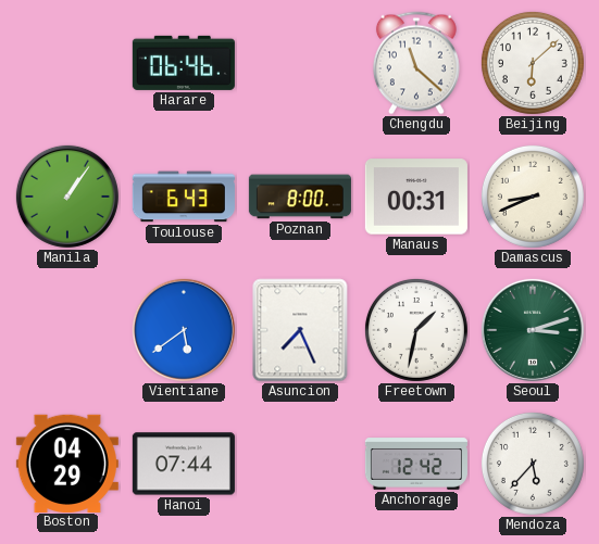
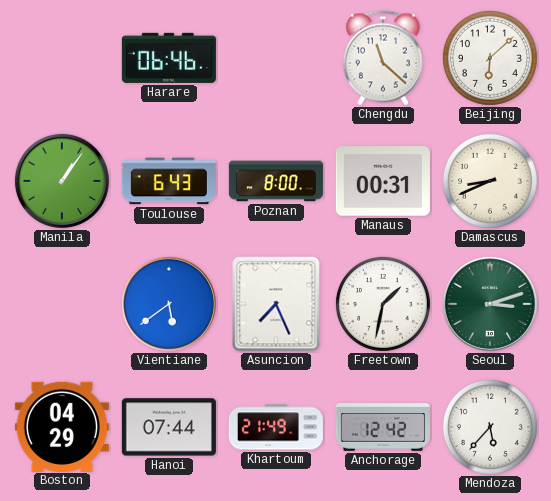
Khartoum: none -> 21:49
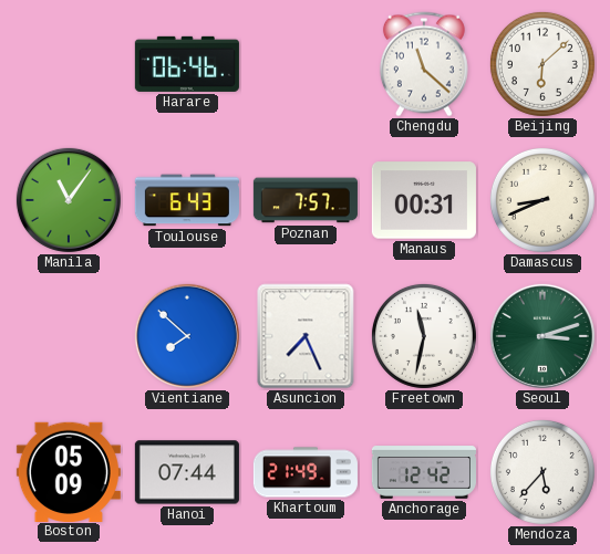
Manila: 1:06 -> 11:06
Poznan: 8:00 -> 7:57
Vientiane: 5:39 -> 7:52
Freetown: 1:32 -> 11:32
Boston: 04:29 -> 05:09
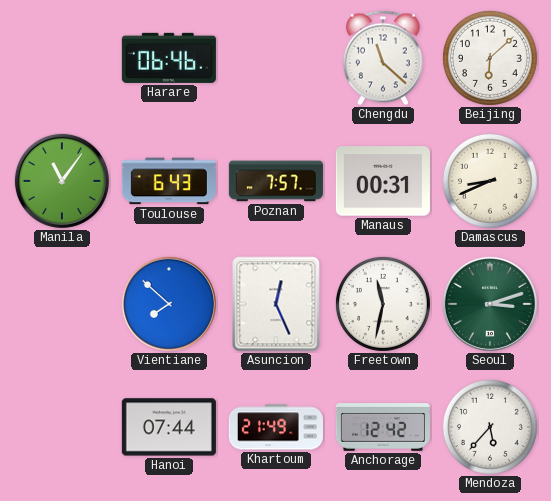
Asuncion: 7:26 -> 12:26
Boston: 05:09 -> none
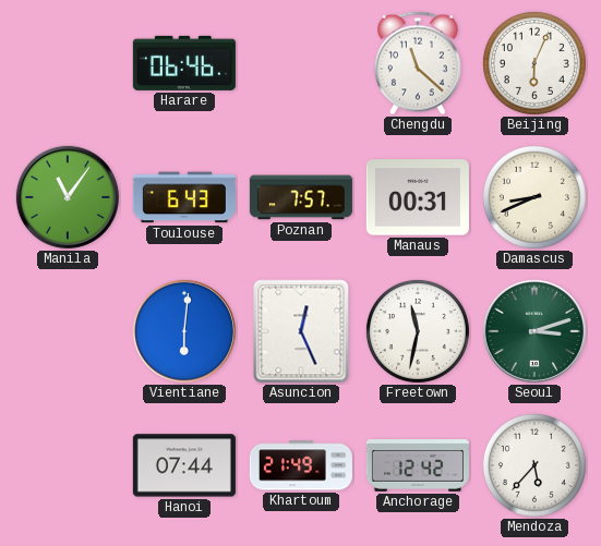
Beijing: 6:08 -> 6:04
Vientiane: 7:52 -> 6:01
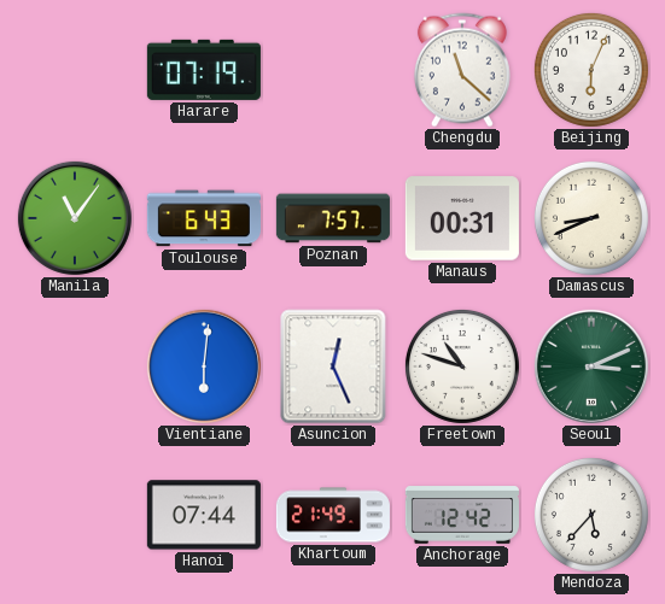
Harare: 06:46 -> 07:19
Freetown: 11:32 -> 10:48
Seoul: 3:12 -> 3:11
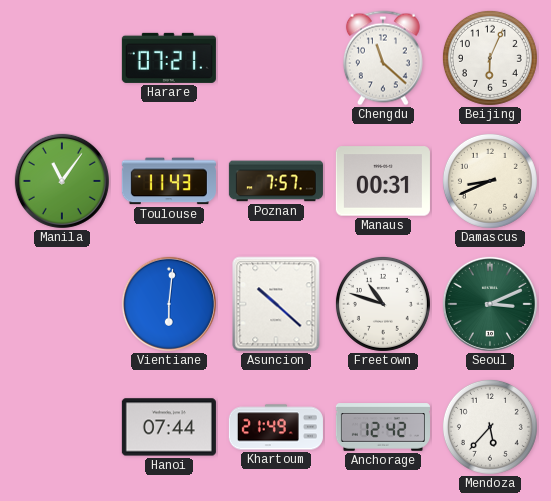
Harare: 07:19 -> 07:21
Toulouse: 6:43 -> 11:43
Asuncion: 12:26 -> 10:22
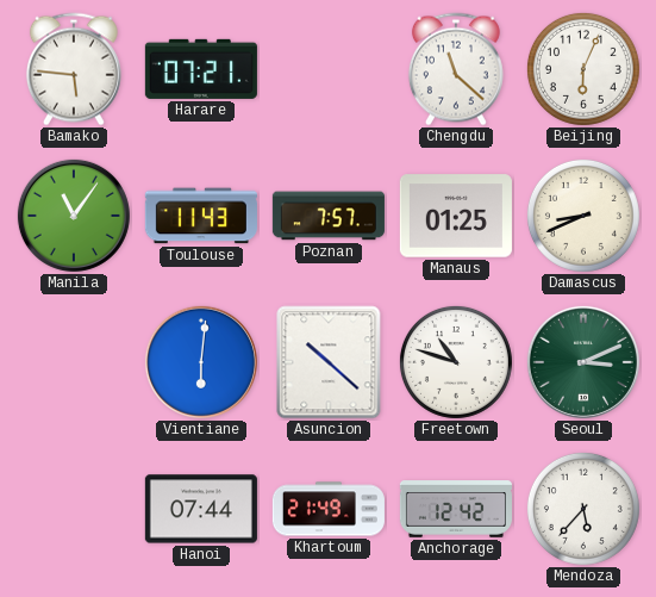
Bamako: none -> 5:46
Manaus: 00:31 -> 01:25
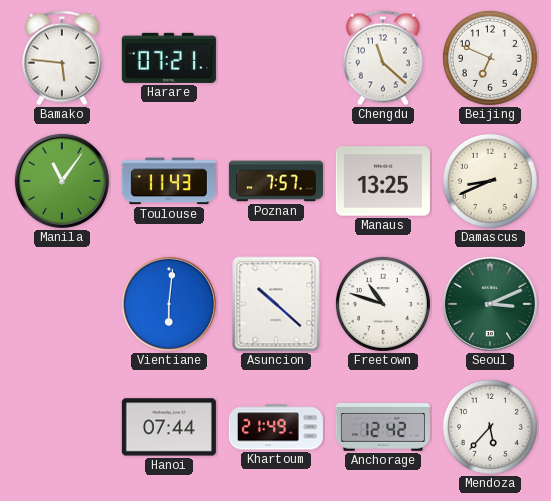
Beijing: 6:04 -> 6:49
Manaus: 01:25 -> 13:25
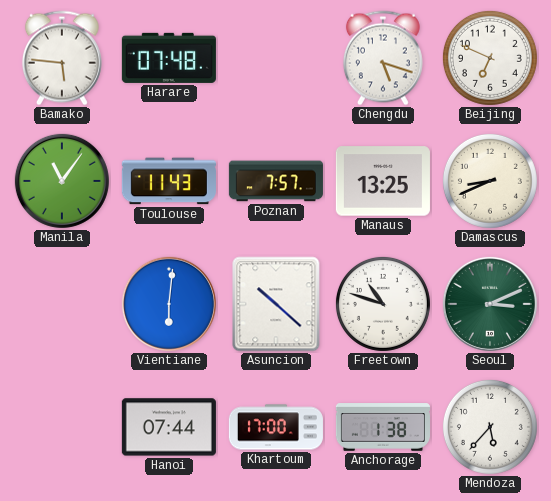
Harare: 07:21 -> 07:48
Chengdu: 11:22 -> 5:18
Khartoum: 21:49 -> 17:00
Anchorage: 12:42 -> 1:38
